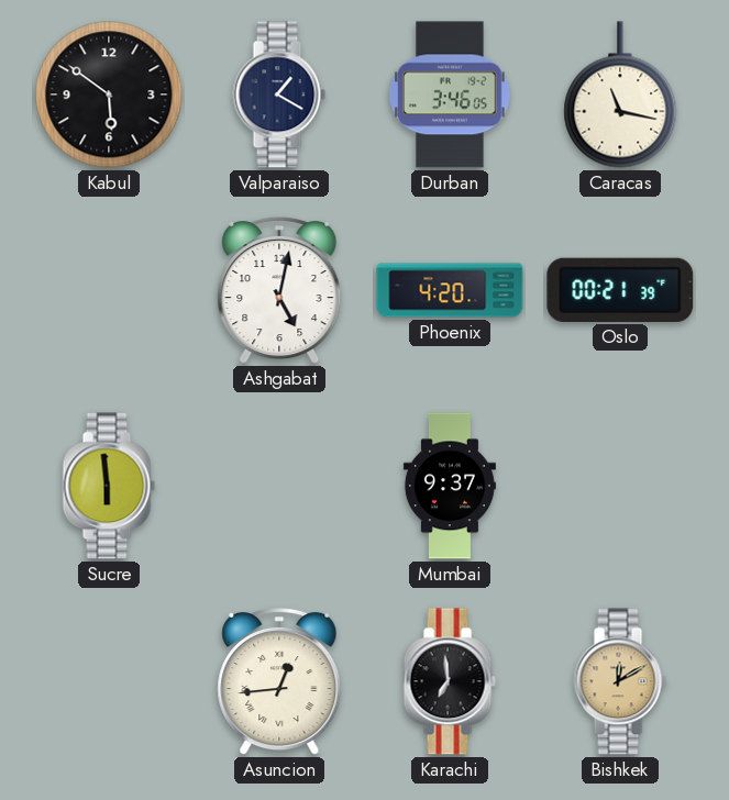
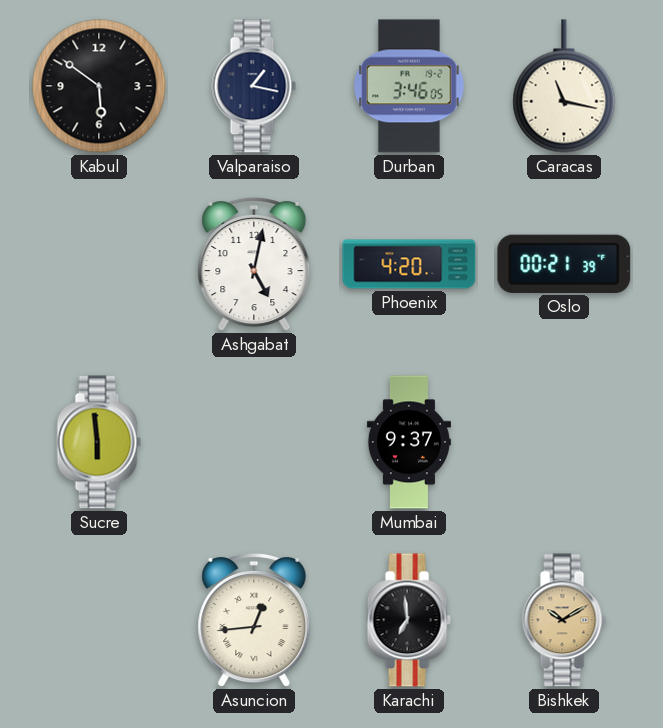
Valparaiso: 1:20 -> 1:17
Bishkek: 12:10 -> 10:10
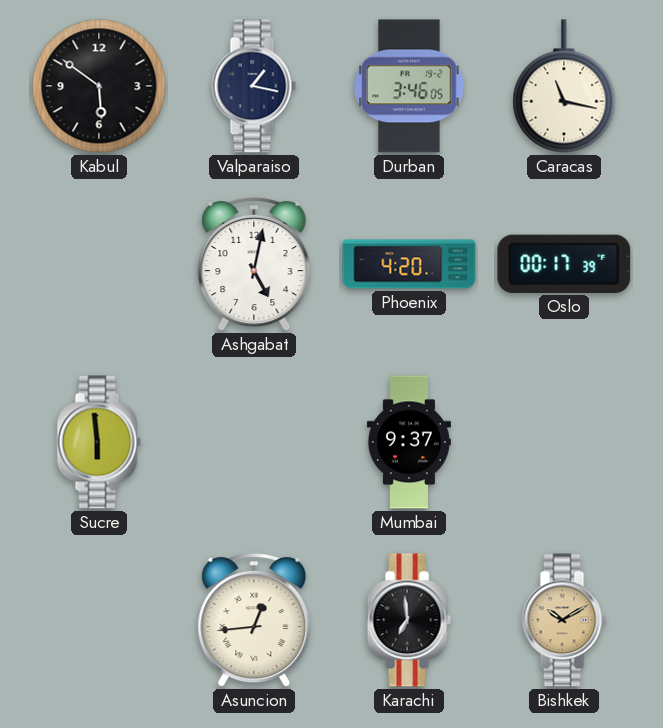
Oslo: 00:21 -> 00:17
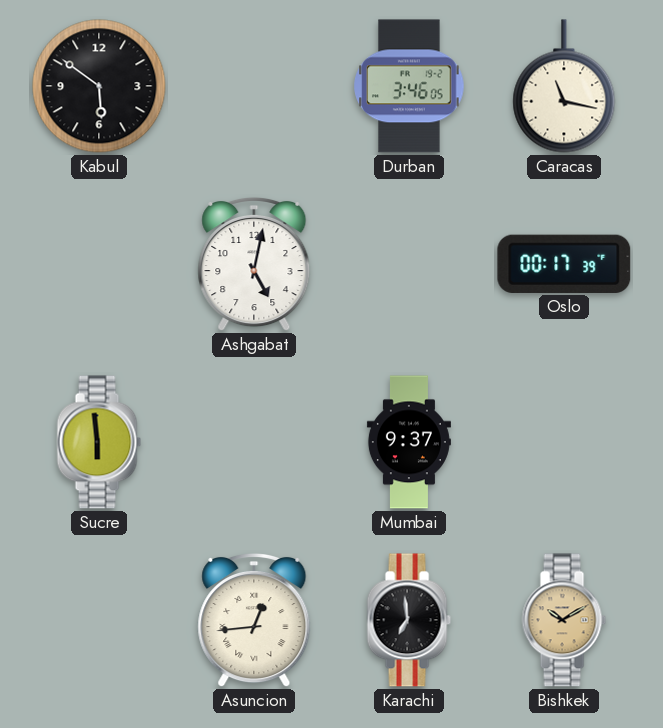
Valparaiso: 1:17 -> none
Phoenix: 4:20 -> none
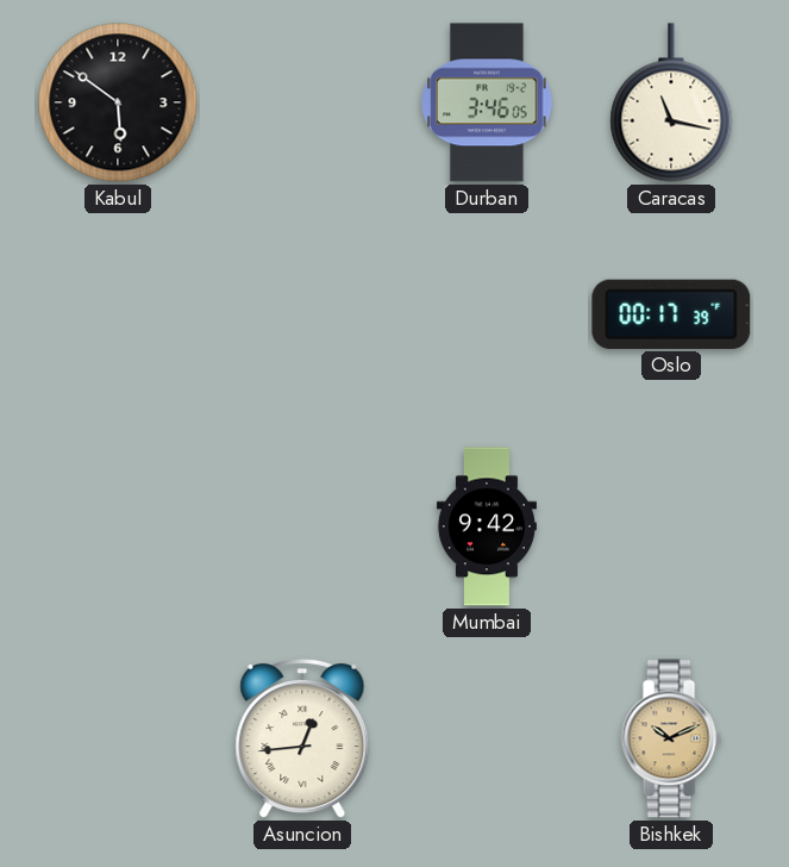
Ashgabat: 5:02 -> none
Sucre: 5:59 -> none
Mumbai: 9:37 -> 9:42
Karachi: 6:59 -> none
Bishkek: 10:10 -> 10:11
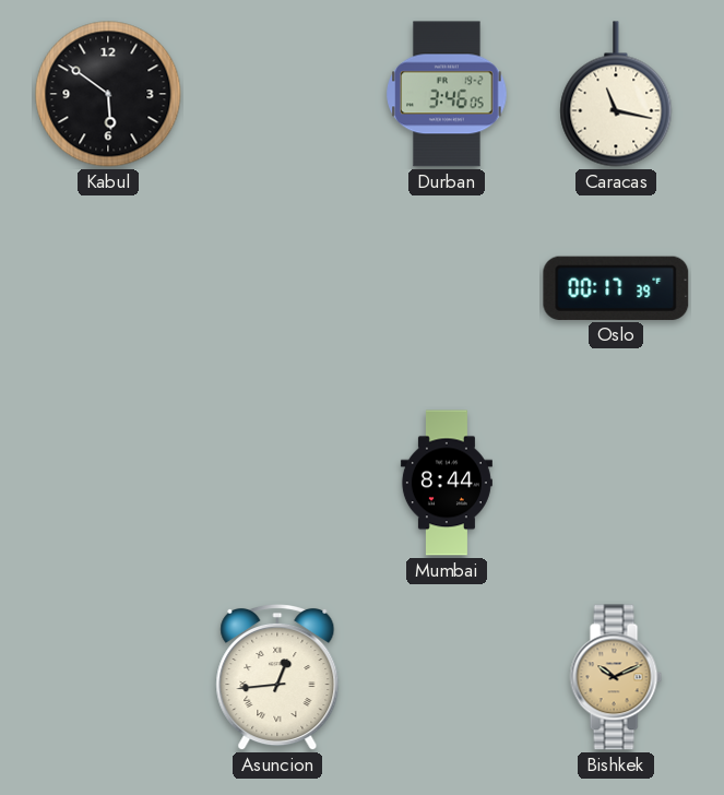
Mumbai: 9:42 -> 8:44
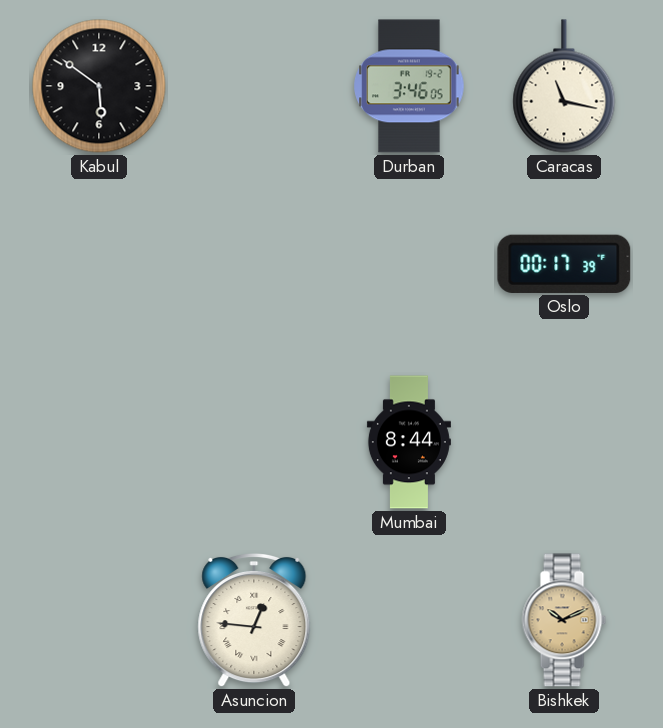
Asuncion: 12:44 -> 12:46
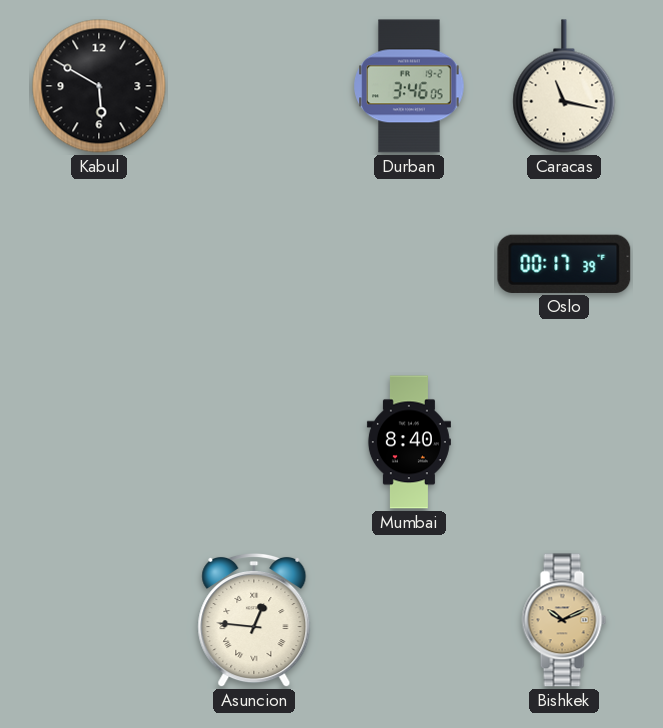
Kabul: 5:51 -> 5:50
Mumbai: 8:44 -> 8:40
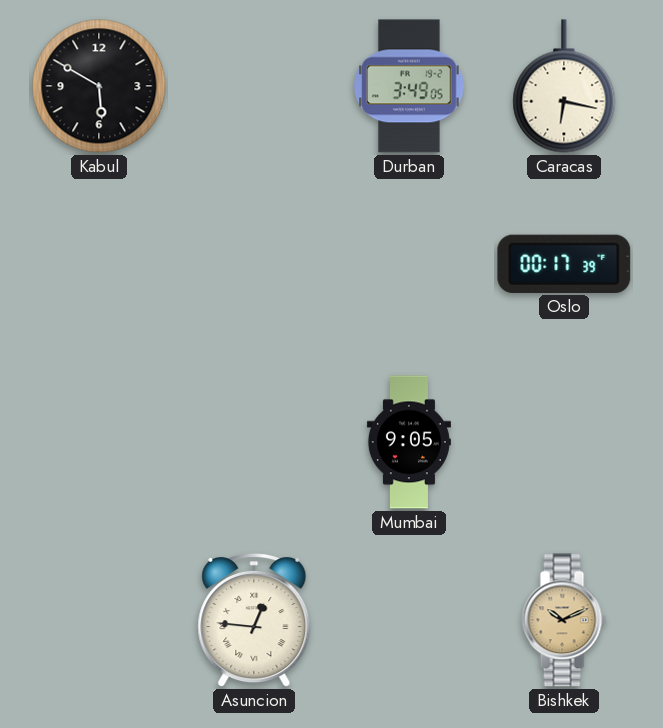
Durban: 3:46 -> 3:49
Caracas: 11:17 -> 6:17
Mumbai: 8:40 -> 9:05
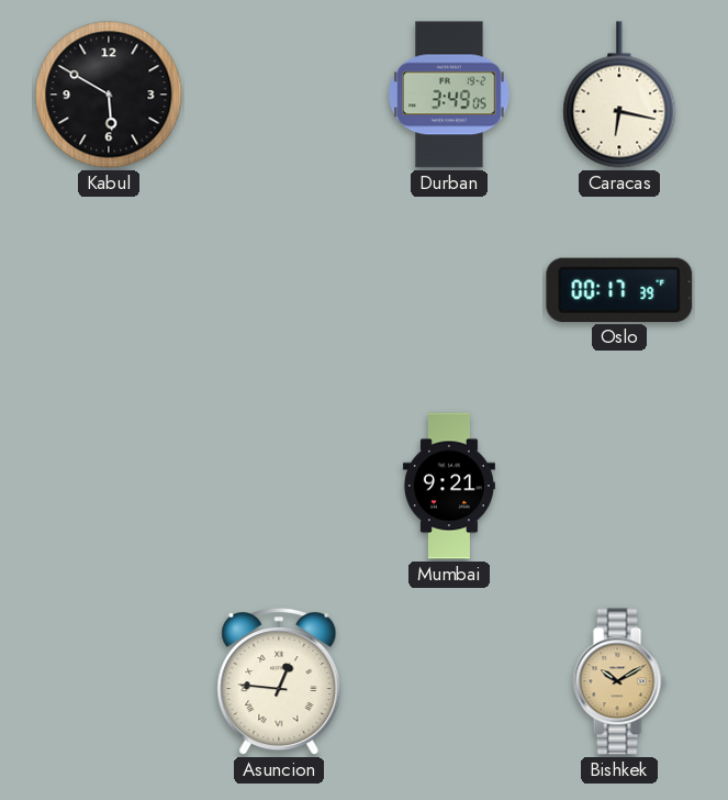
Mumbai: 9:05 -> 9:21
Bishkek: 10:11 -> 10:10
